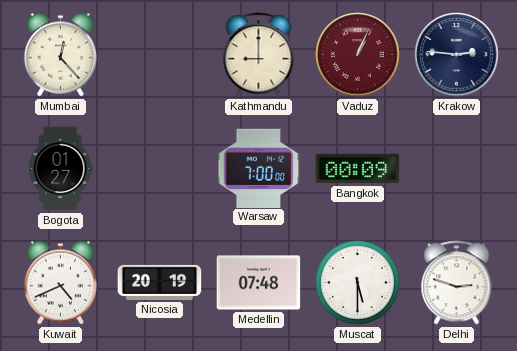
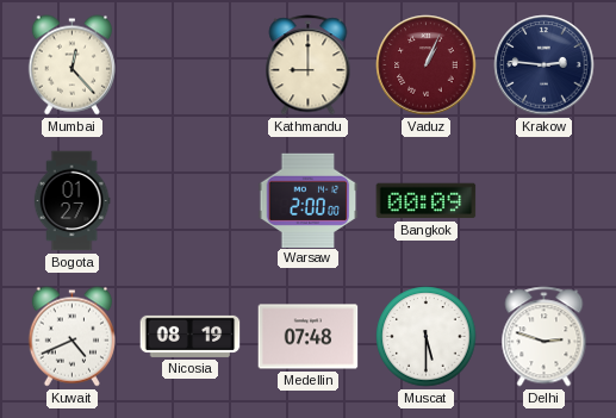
Warsaw: 7:00 -> 2:00
Nicosia: 20:19 -> 08:19
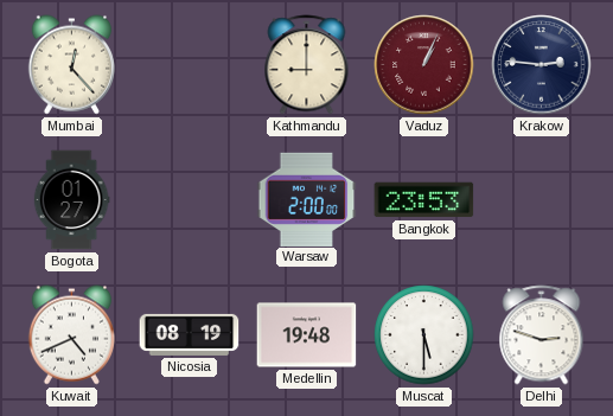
Bangkok: 00:09 -> 23:53
Medellin: 07:48 -> 19:48
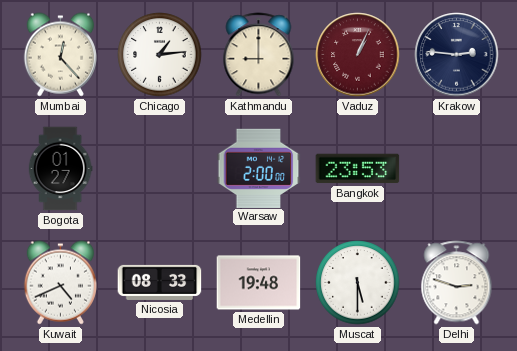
Chicago: none -> 1:14
Nicosia: 08:19 -> 08:33
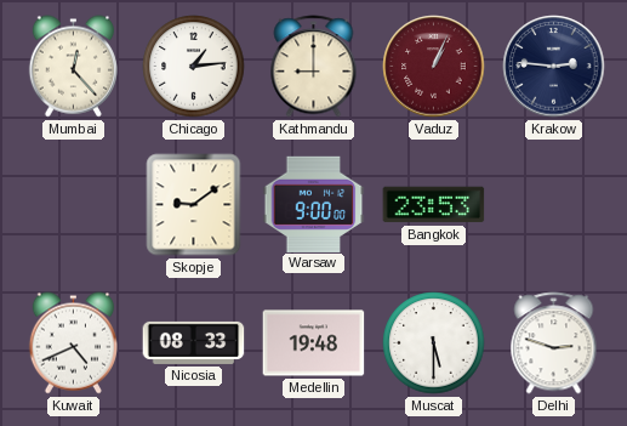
Bogota: 01:27 -> none
Skopje: none -> 9:09
Warsaw: 2:00 -> 9:00
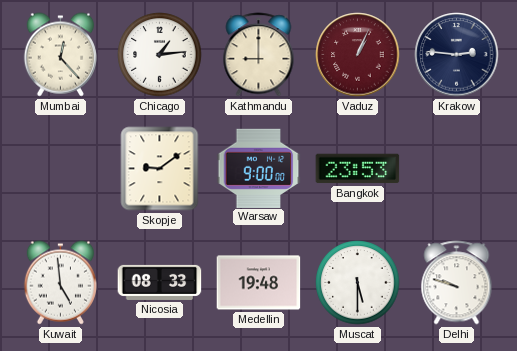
Kuwait: 4:41 -> 4:59
Delhi: 2:48 -> 9:48
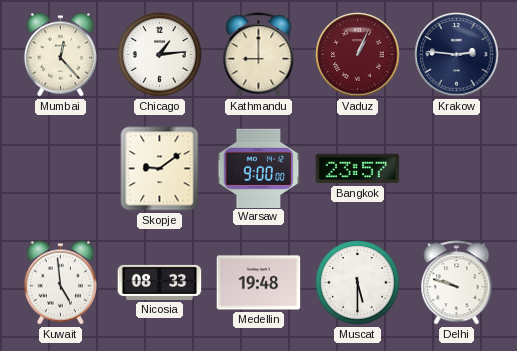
Bangkok: 23:53 -> 23:57
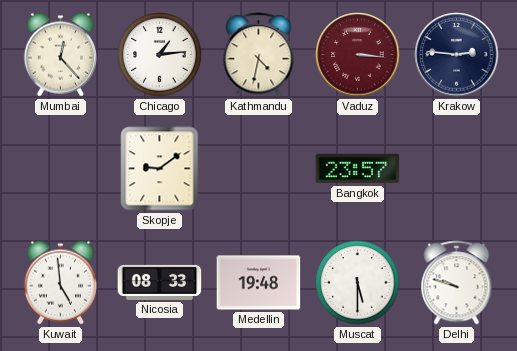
Kathmandu: 9:00 -> 4:32
Vaduz: 1:04 -> 3:16
Warsaw: 9:00 -> none
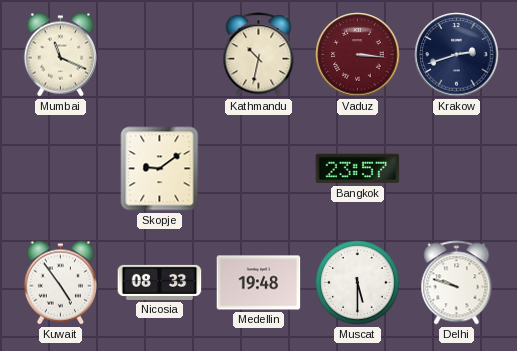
Mumbai: 12:23 -> 11:19
Chicago: 1:14 -> none
Kathmandu: 4:32 -> 10:32
Krakow: 2:46 -> 2:42
Kuwait: 4:59 -> 4:54
